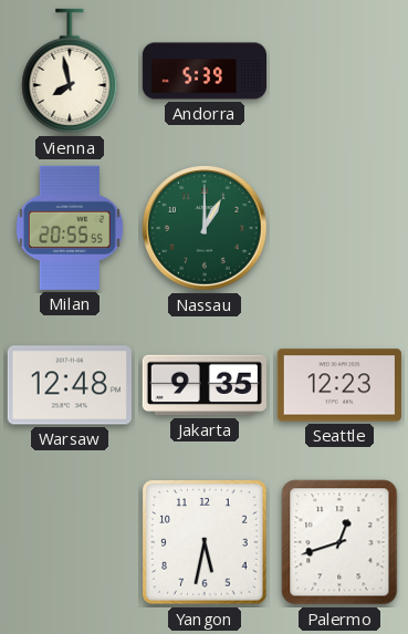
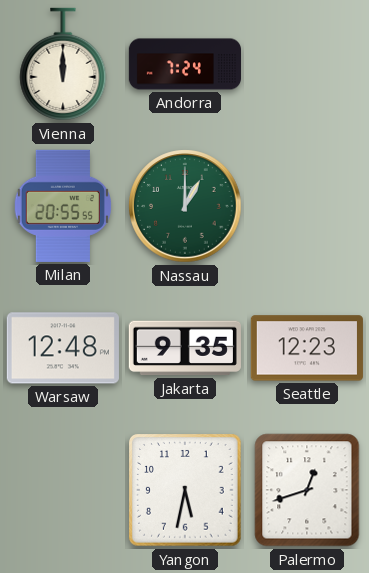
Vienna: 7:58 -> 12:00
Andorra: 5:39 -> 7:24
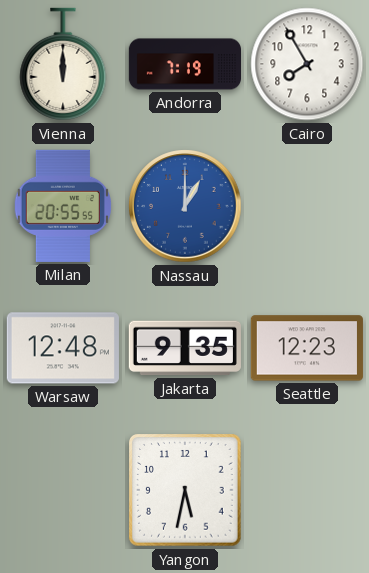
Andorra: 7:24 -> 7:19
Cairo: none -> 7:55
Nassau dial: green -> blue
Palermo: 12:42 -> none
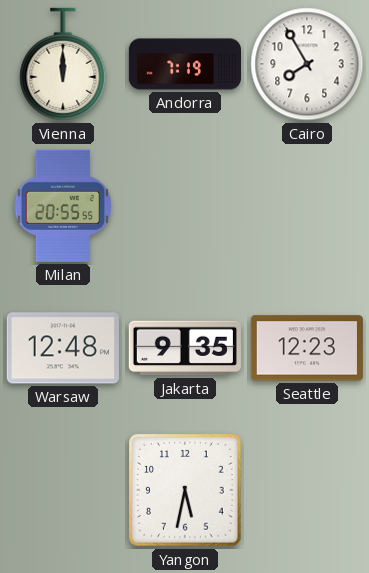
Nassau: 1:00 -> none
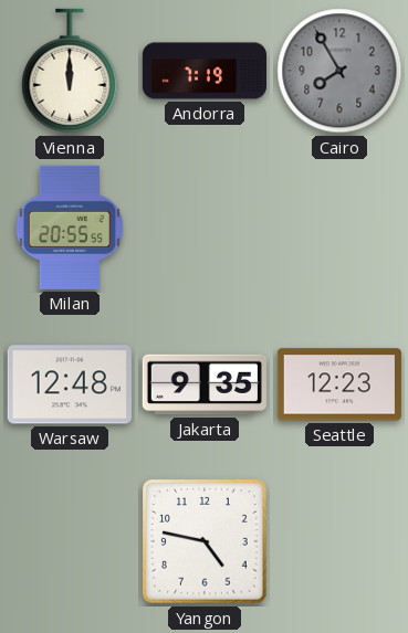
Cairo dial: white -> grey
Yangon: 5:32 -> 4:47
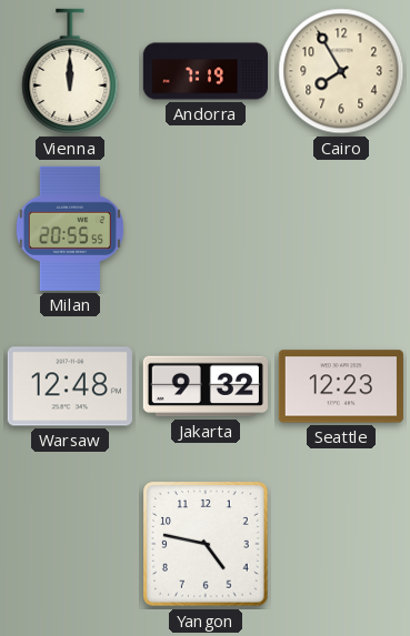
Cairo dial: grey -> cream
Jakarta: 9:35 -> 9:32
